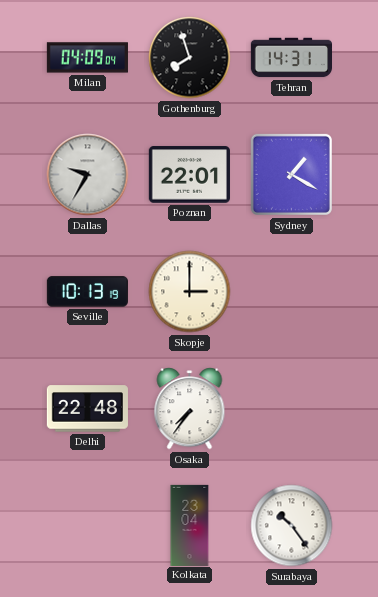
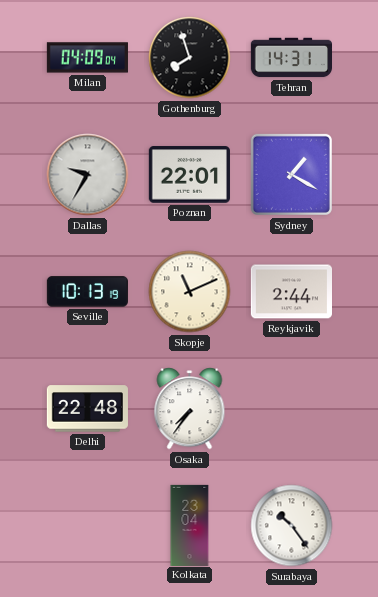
Skopje: 3:00 -> 11:11
Reykjavik: none -> 2:44
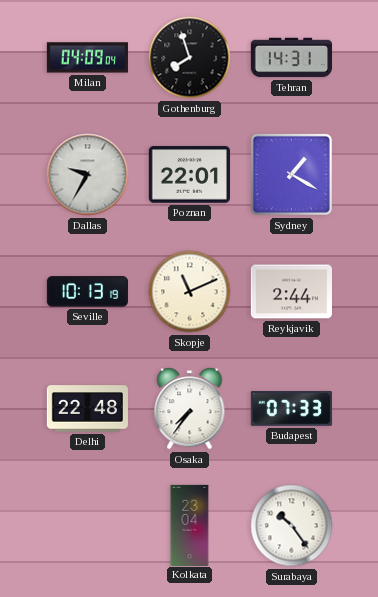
Budapest: none -> 07:33
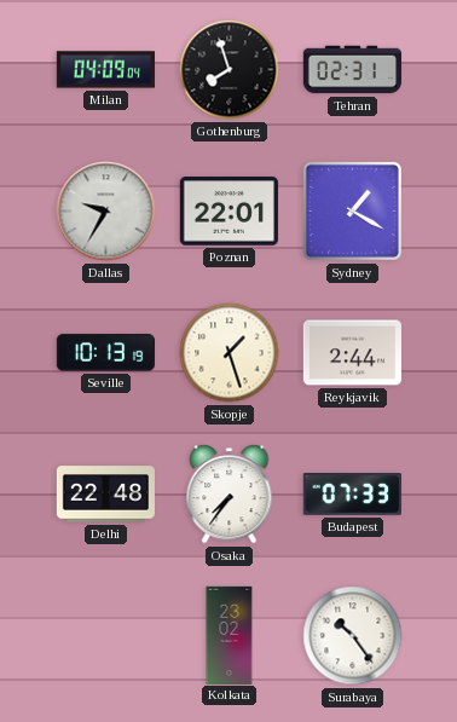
Tehran: 14:31 -> 02:31
Skopje: 11:11 -> 1:27
Kolkata: 23:04 -> 23:02
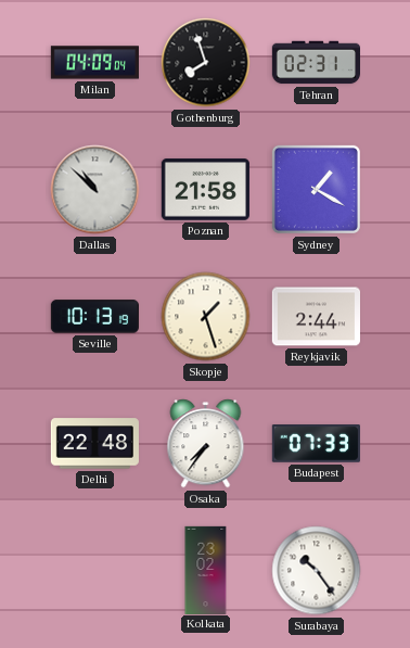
Dallas: 9:35 -> 10:52
Poznan: 22:01 -> 21:58
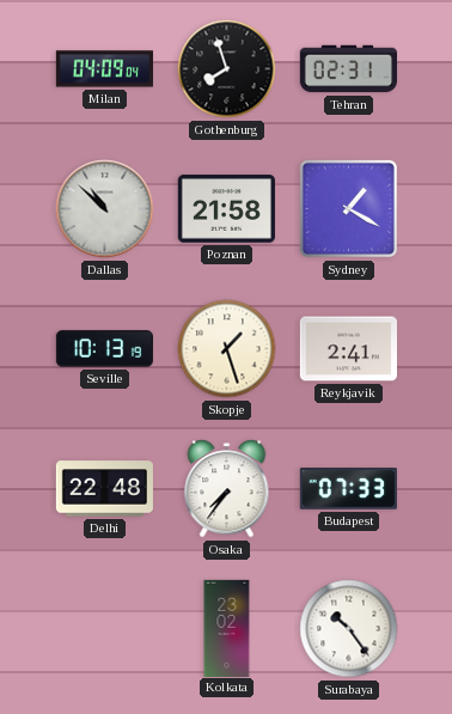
Reykjavik: 2:44 -> 2:41
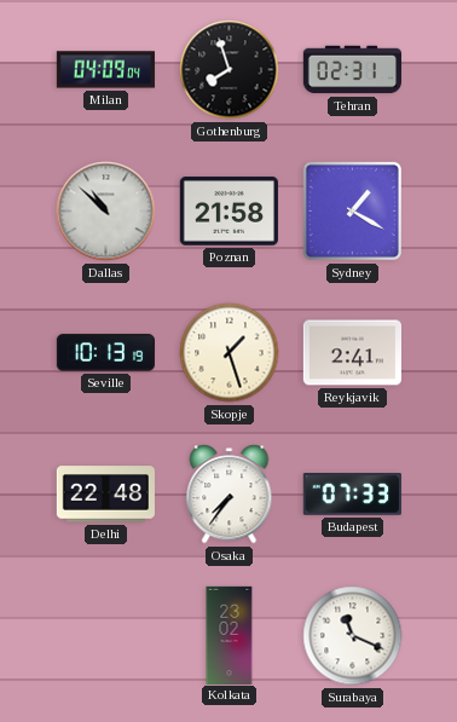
Surabaya: 10:24 -> 11:19
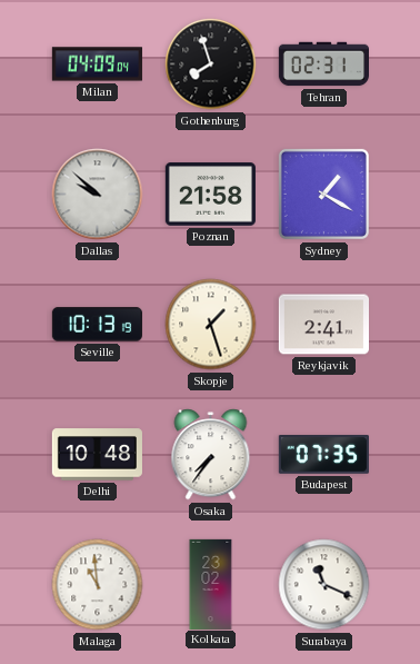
Dallas: 10:52 -> 9:52
Delhi: 22:48 -> 10:48
Budapest: 07:33 -> 07:35
Malaga: none -> 10:59
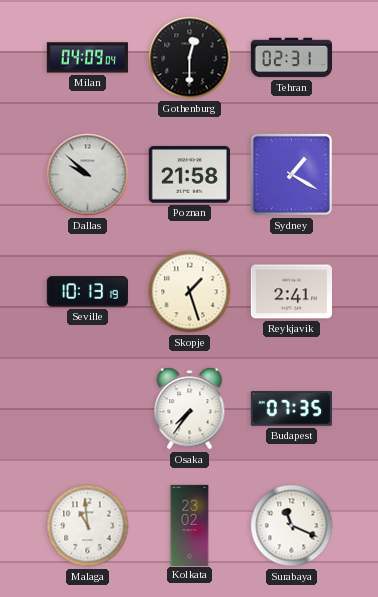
Gothenburg: 7:57 -> 12:30
Delhi: 10:48 -> none
